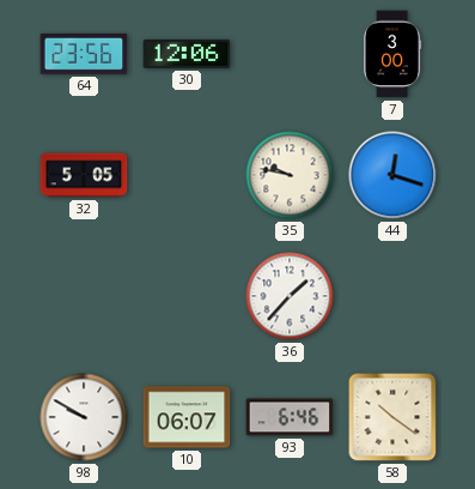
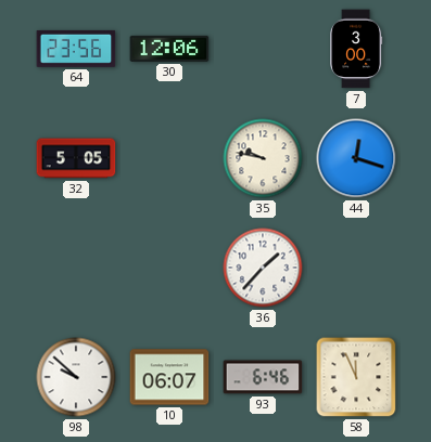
98: 9:50 -> 9:52
58: 10:21 -> 11:56
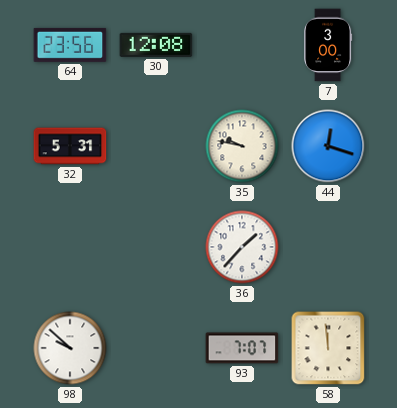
30: 12:06 -> 12:08
32: 5:05 -> 5:31
10: 06:07 -> none
93: 6:46 -> 7:07
58: 11:56 -> 11:59
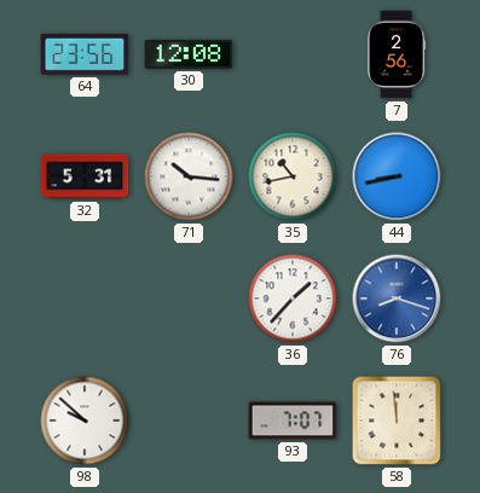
7: 3:00 -> 2:56
71: none -> 10:16
35: 9:47 -> 10:43
44: 12:18 -> 8:43
76: none -> 8:18
